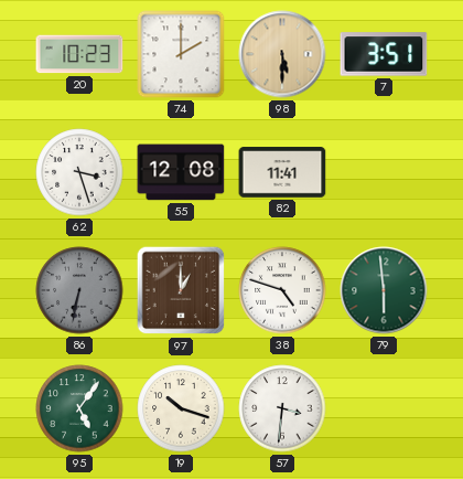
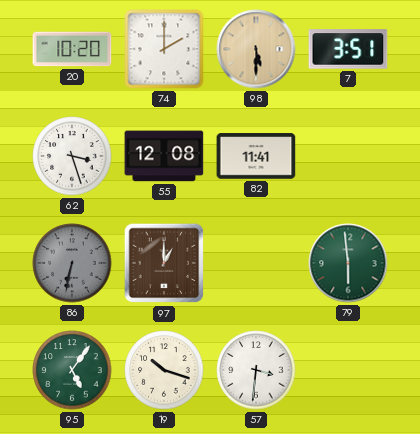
20: 10:23 -> 10:20
38: 4:48 -> none
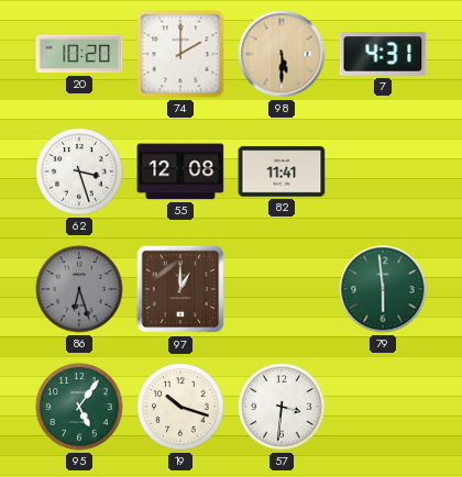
7: 3:51 -> 4:31
86: 6:32 -> 6:27
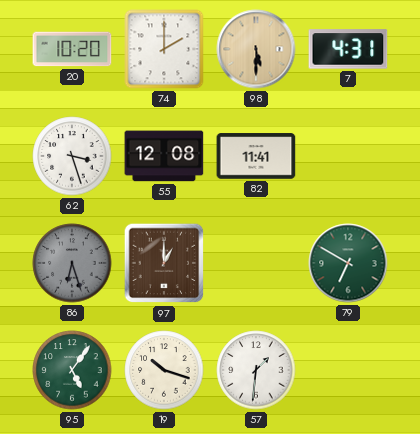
79: 5:59 -> 6:50
57: 3:31 -> 1:31
